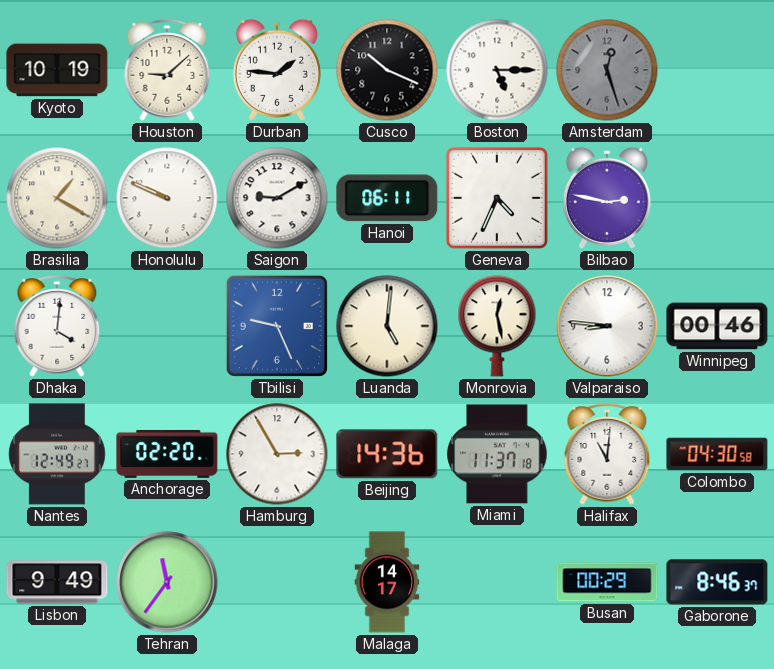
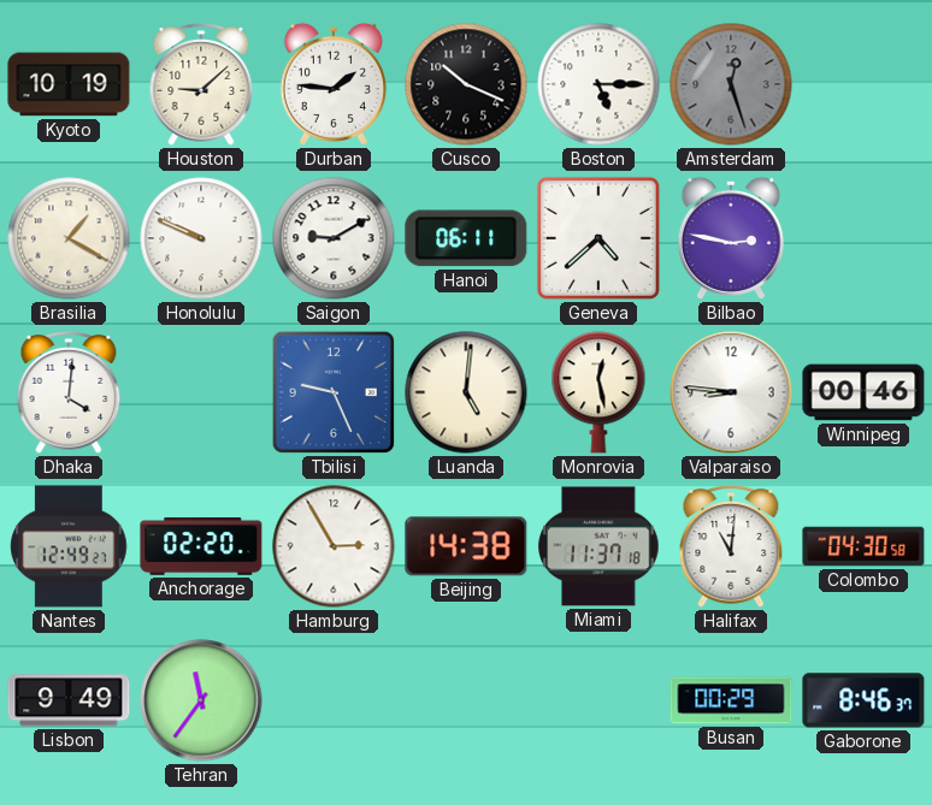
Geneva: 4:34 -> 4:38
Beijing: 14:36 -> 14:38
Malaga: 14:17 -> none
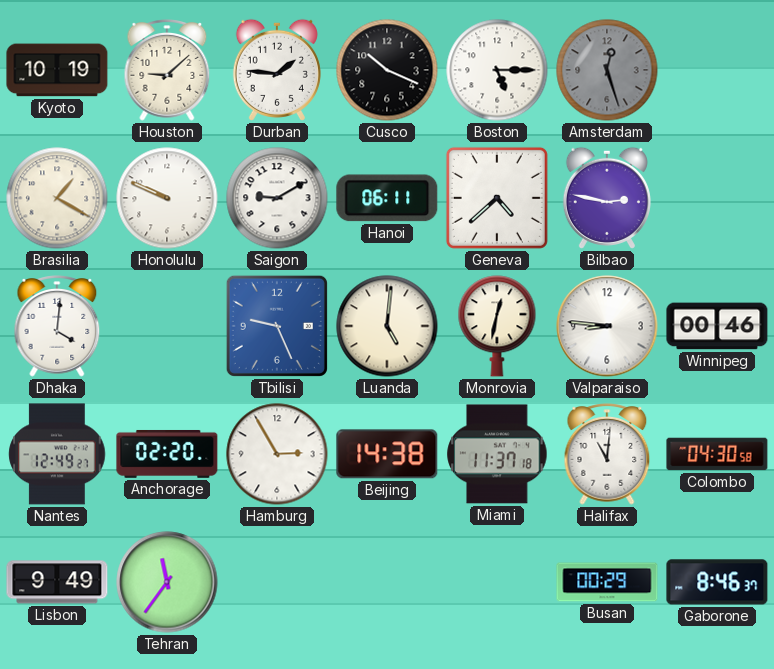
Monrovia: 12:28 -> 12:32
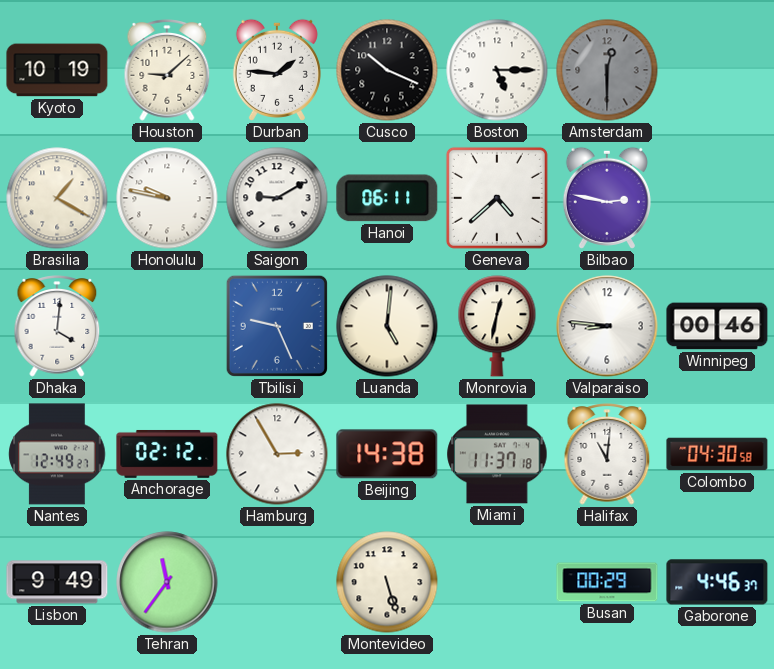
Amsterdam: 12:27 -> 12:30
Honolulu: 9:49 -> 9:47
Anchorage: 02:20 -> 02:12
Montevideo: none -> 5:27
Gaborone: 8:46 -> 4:46
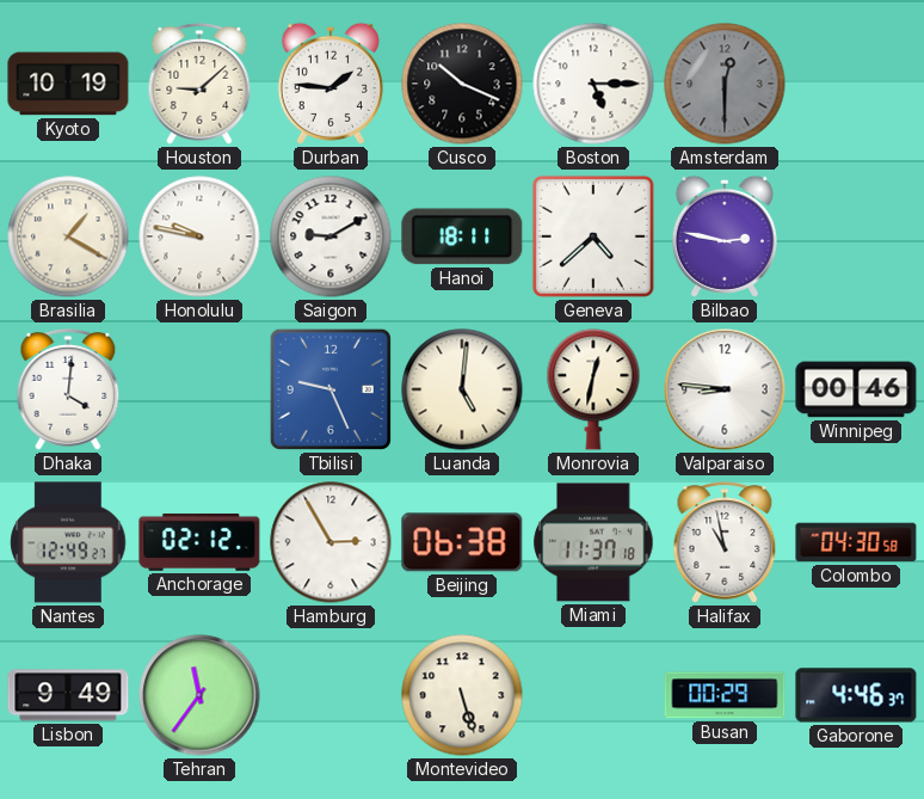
Hanoi: 06:11 -> 18:11
Beijing: 14:38 -> 06:38
Halifax: 11:01 -> 10:58
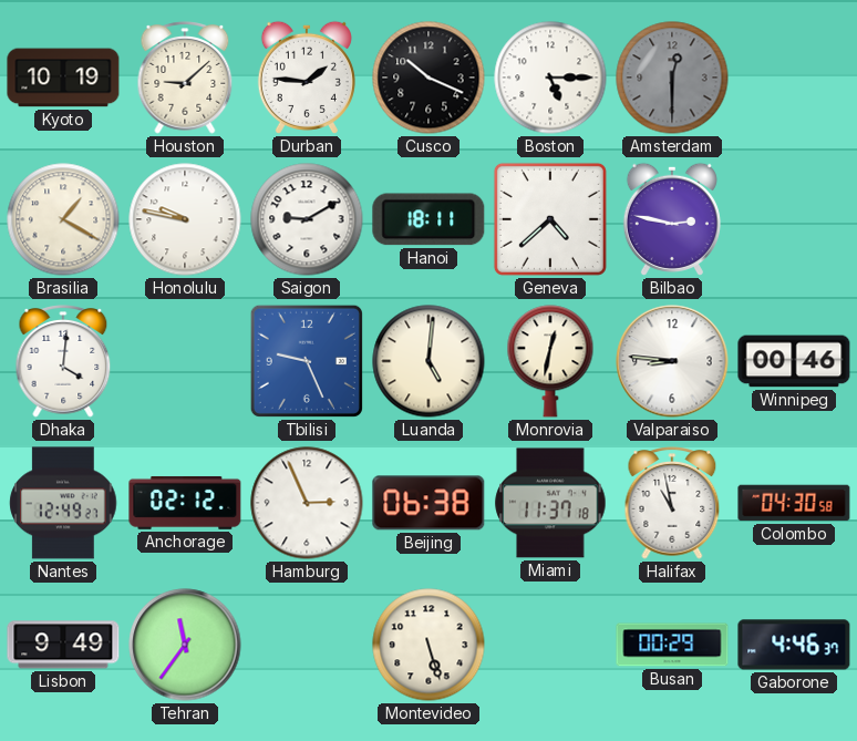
Hamburg: 2:55 -> 2:56
